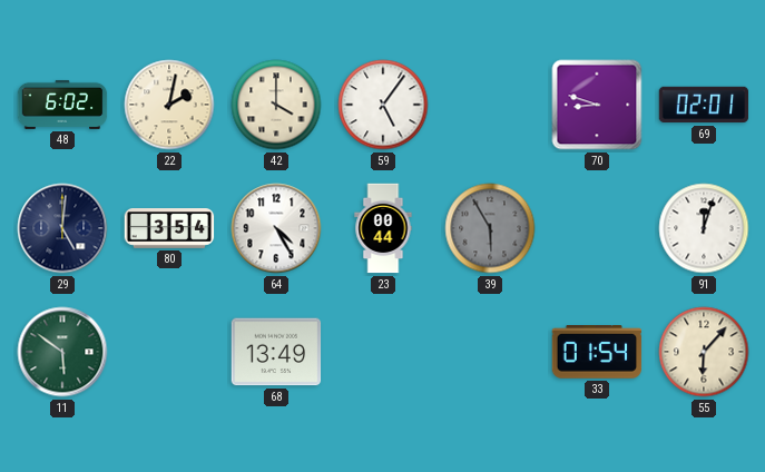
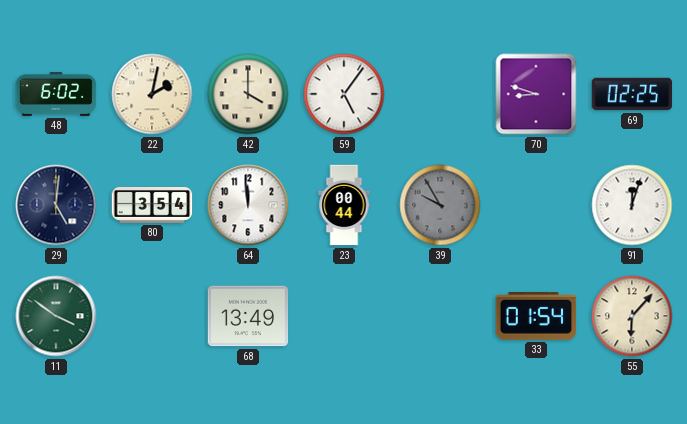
69: 02:01 -> 02:25
64: 4:25 -> 11:59
39: 5:55 -> 9:55
11: 5:51 -> 3:51
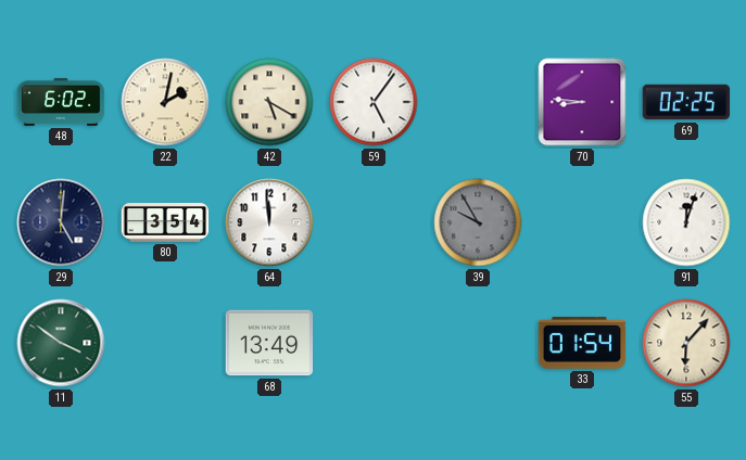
42: 4:00 -> 5:20
70: 8:48 -> 8:46
23: 00:44 -> none
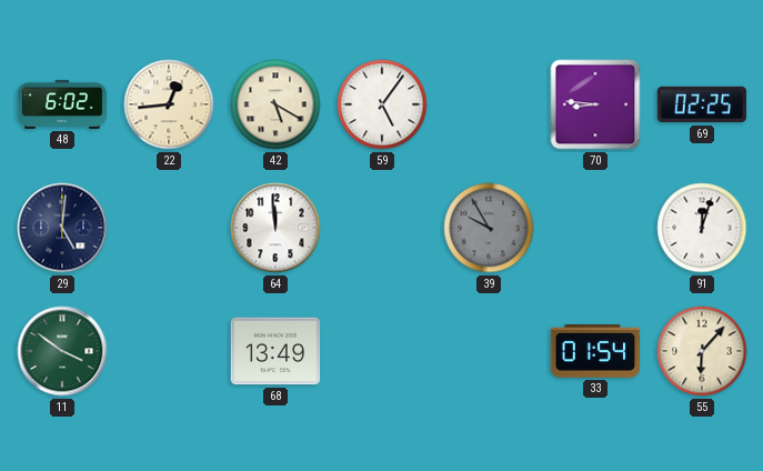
22: 2:02 -> 12:44
80: 3:54 -> none
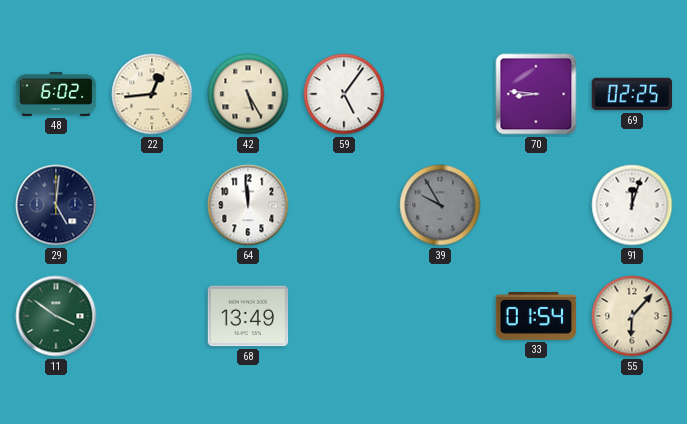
42: 5:20 -> 5:25
